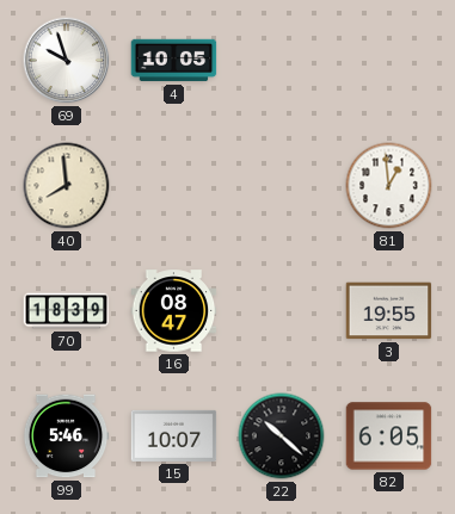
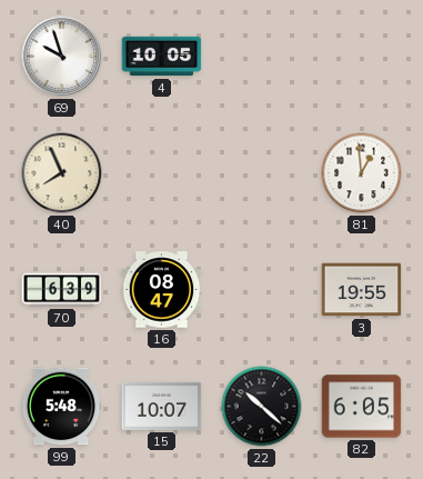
40: 7:59 -> 7:56
70: 18:39 -> 6:39
99: 5:46 -> 5:48
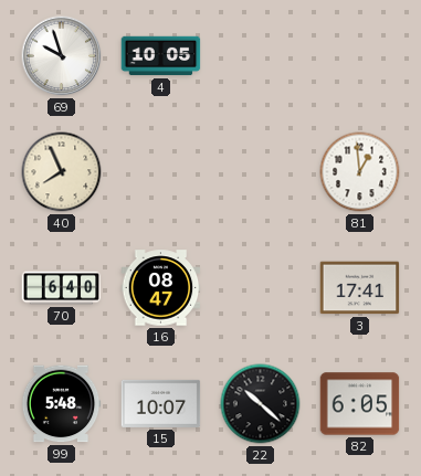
70: 6:39 -> 6:40
3: 19:55 -> 17:41
